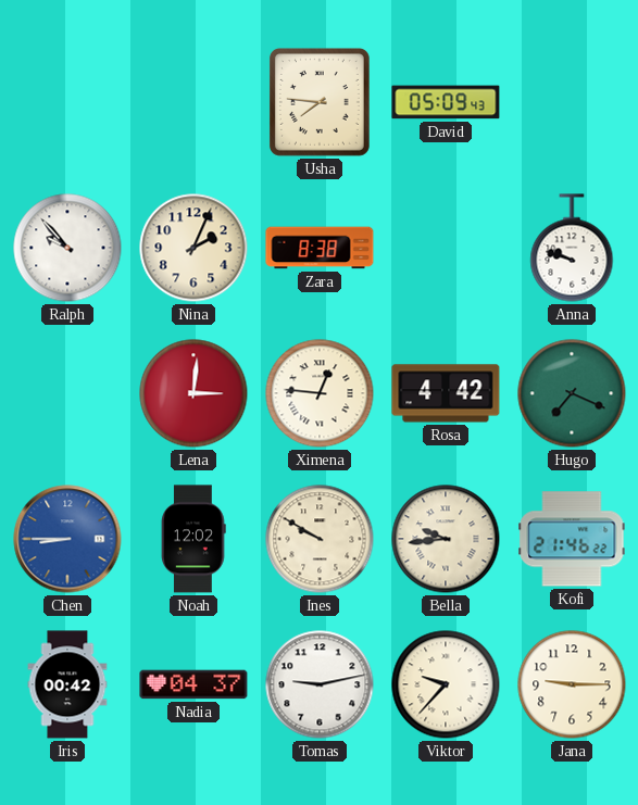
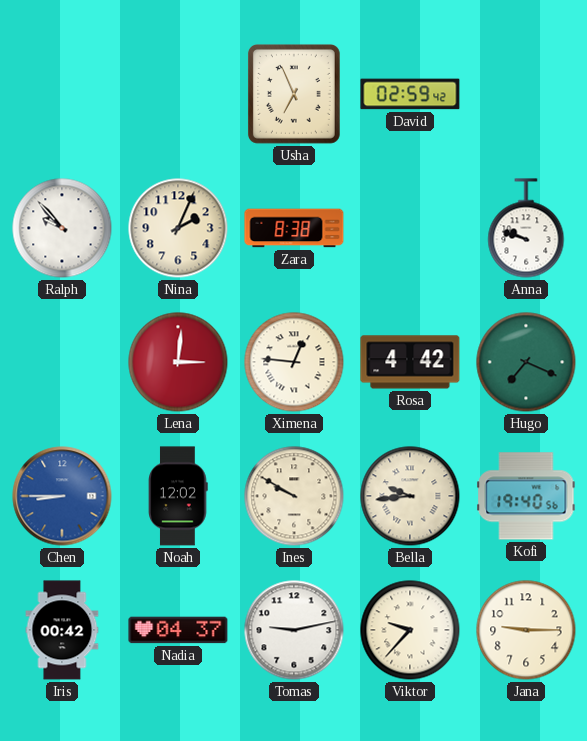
Usha: 7:46 -> 6:56
David: 05:09 -> 02:59
Kofi: 21:46 -> 19:40
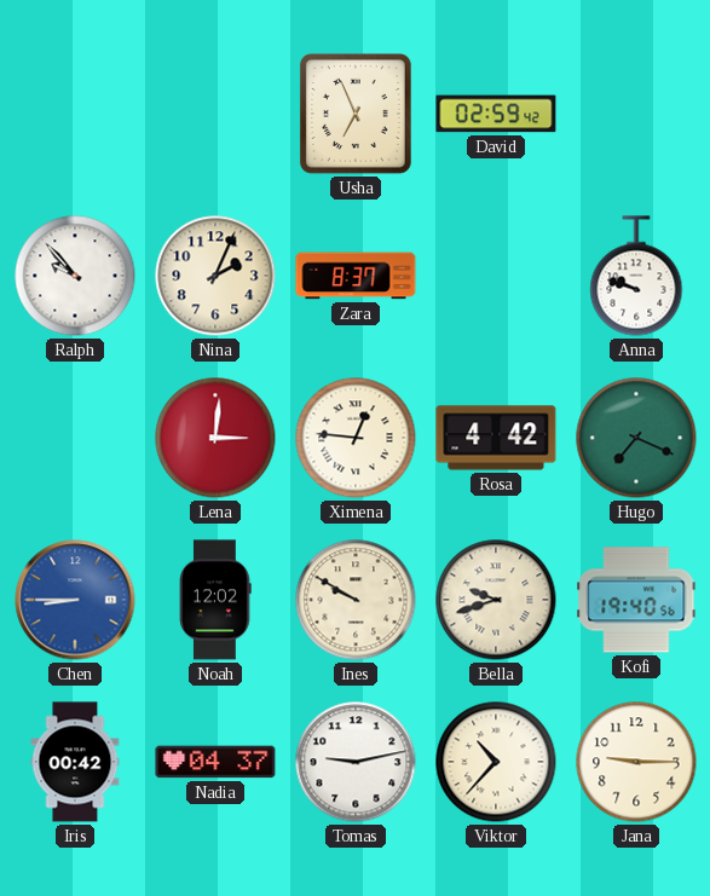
Zara: 8:38 -> 8:37
Bella: 9:44 -> 9:42
Viktor: 9:37 -> 10:37
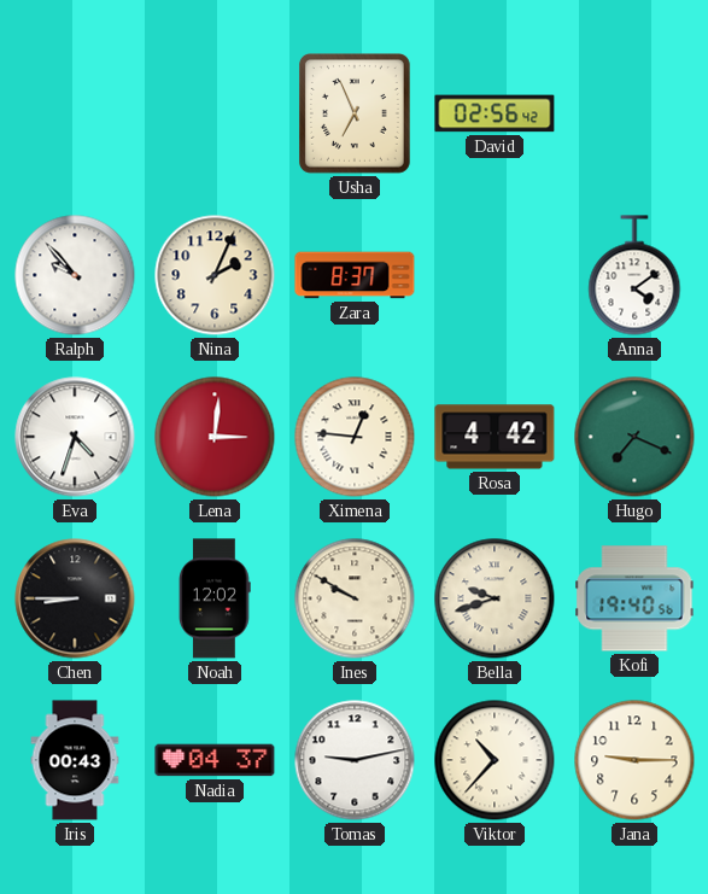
David: 02:59 -> 02:56
Anna: 9:48 -> 4:09
Eva: none -> 4:33
Chen dial: blue -> black
Iris: 00:42 -> 00:43
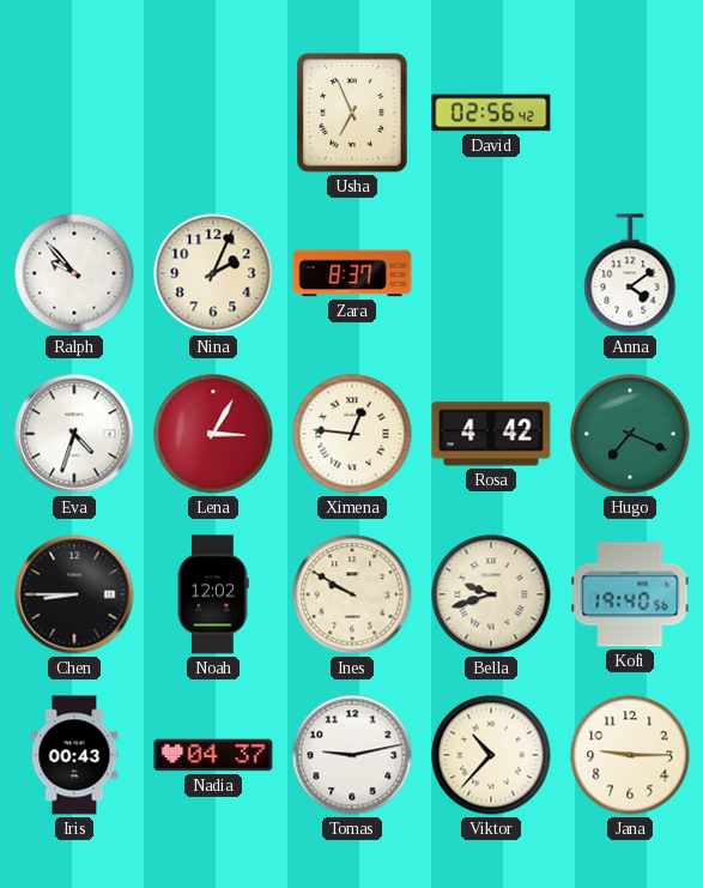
Lena: 3:01 -> 3:05
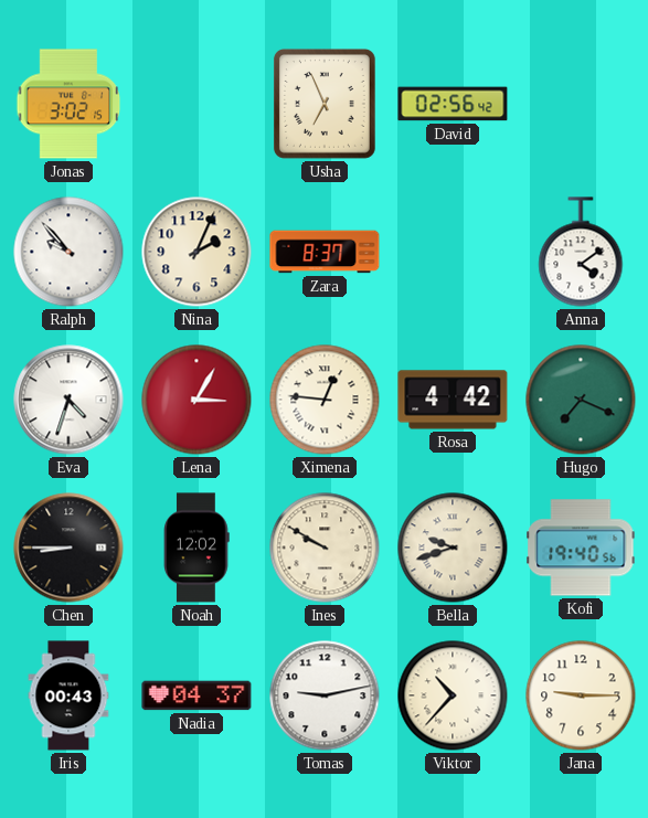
Jonas: none -> 3:02
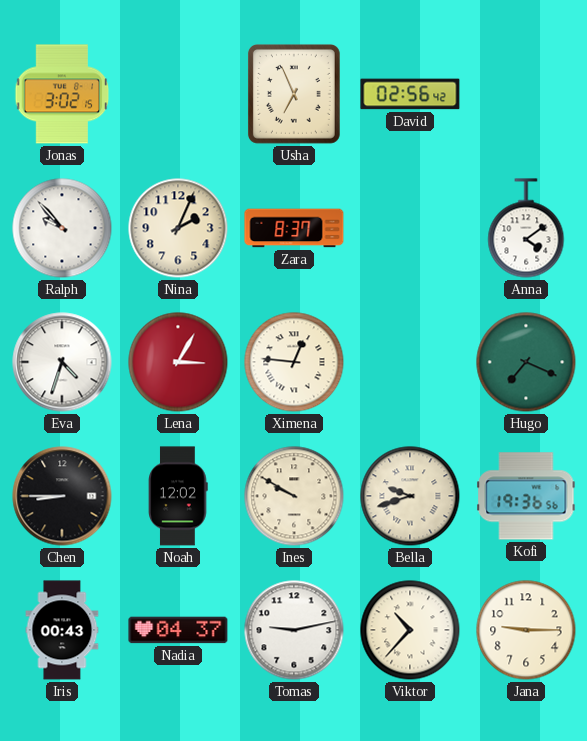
Rosa: 4:42 -> none
Kofi: 19:40 -> 19:36
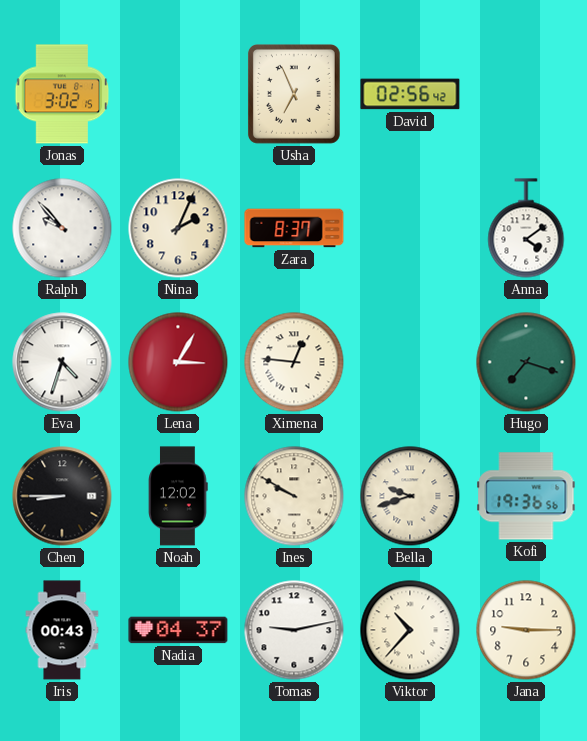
Hugo: 7:19 -> 7:18
